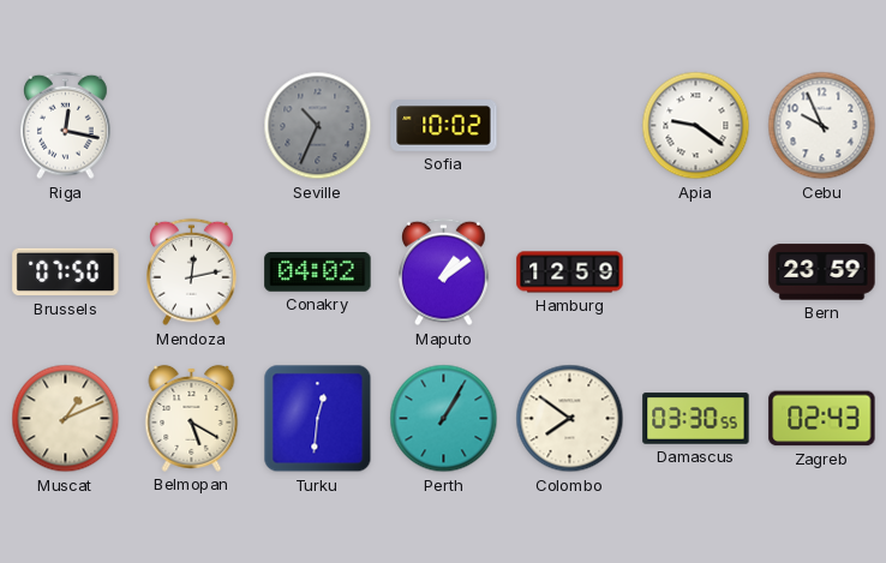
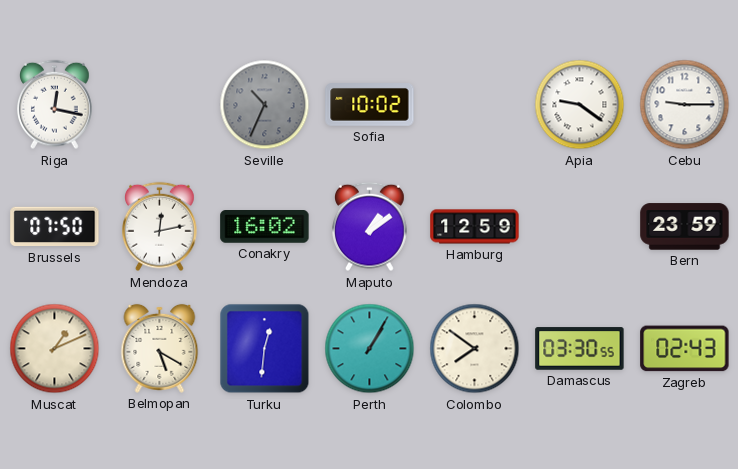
Cebu: 9:56 -> 9:15
Conakry: 04:02 -> 16:02
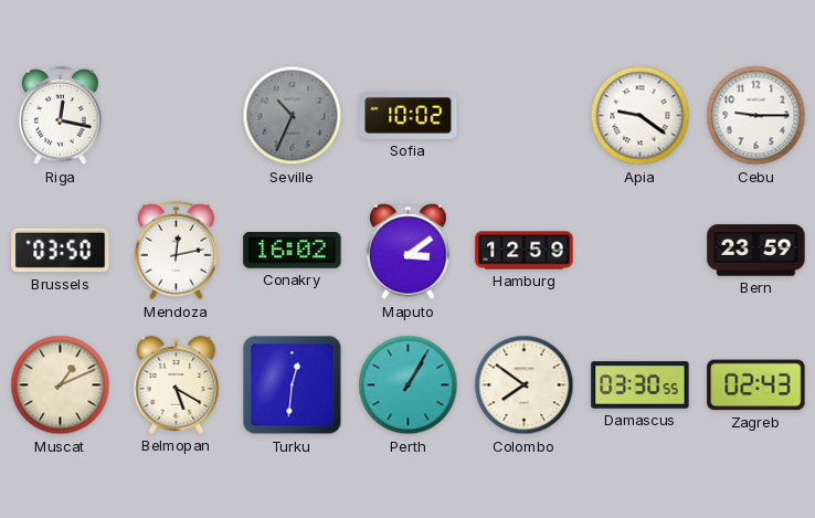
Brussels: 07:50 -> 03:50
Maputo: 1:09 -> 3:09
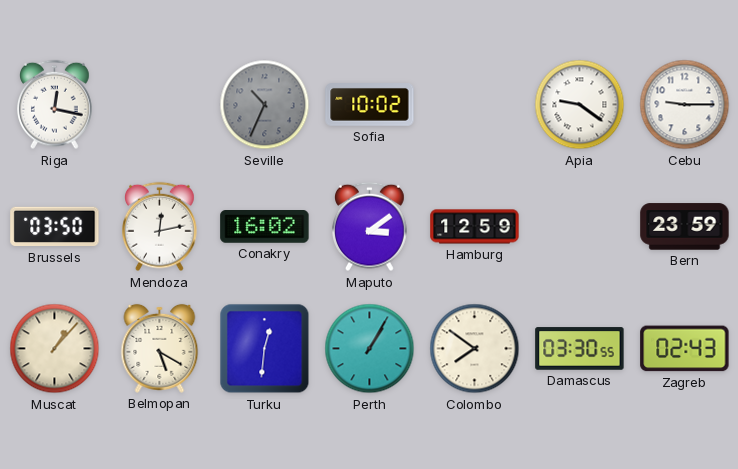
Muscat: 1:11 -> 1:07
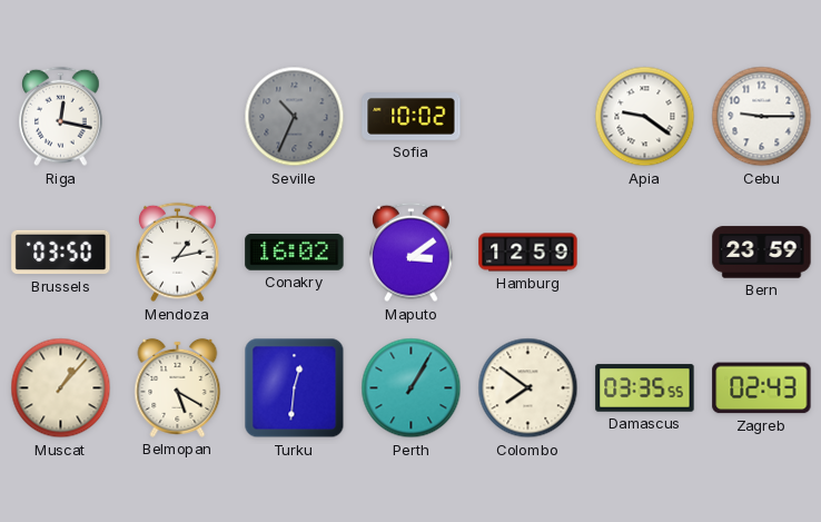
Mendoza: 12:13 -> 1:13
Damascus: 03:30 -> 03:35
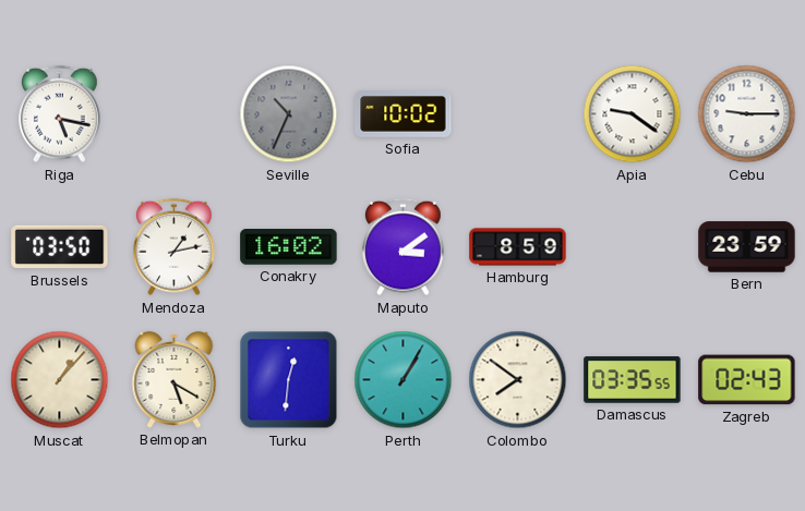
Riga: 12:17 -> 5:17
Hamburg: 12:59 -> 8:59
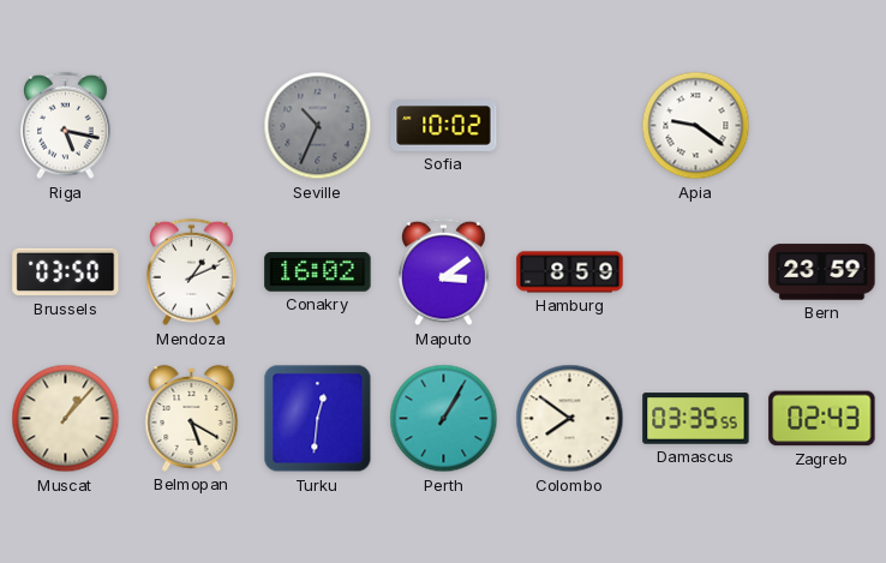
Cebu: 9:15 -> none
Mendoza: 1:13 -> 1:11
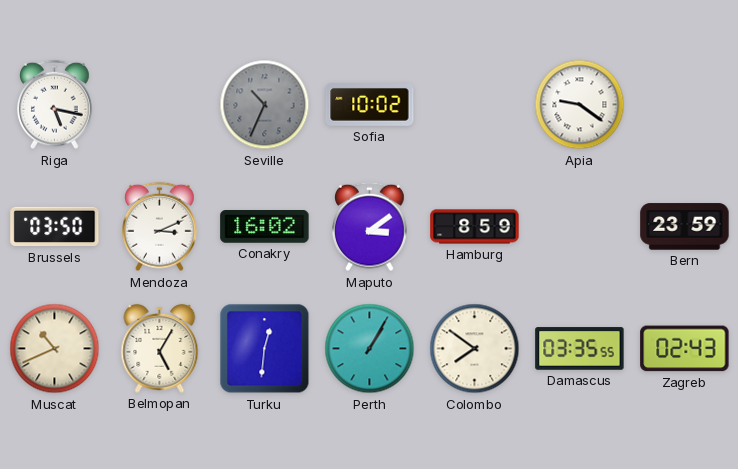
Mendoza: 1:11 -> 3:11
Muscat: 1:07 -> 10:41
Belmopan: 5:20 -> 5:05
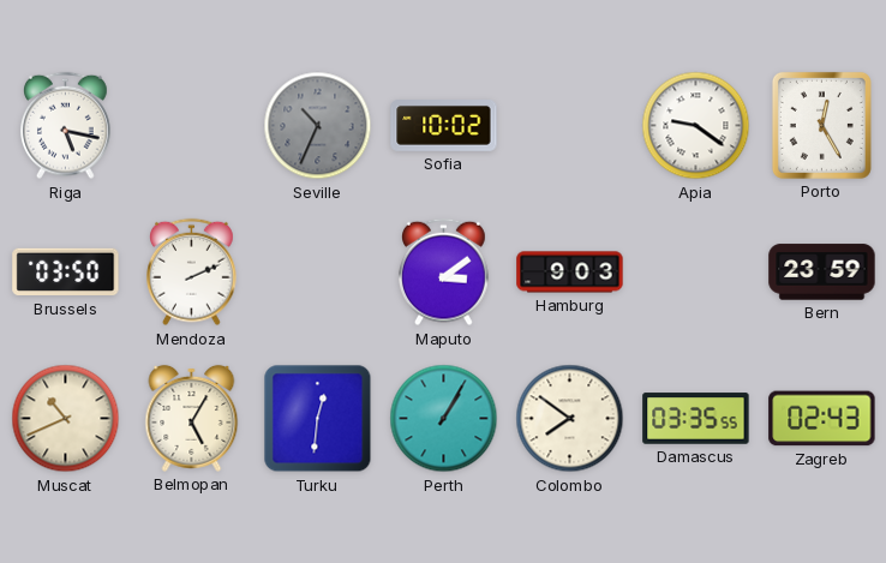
Porto: none -> 12:25
Mendoza: 3:11 -> 2:11
Conakry: 16:02 -> none
Hamburg: 8:59 -> 9:03
